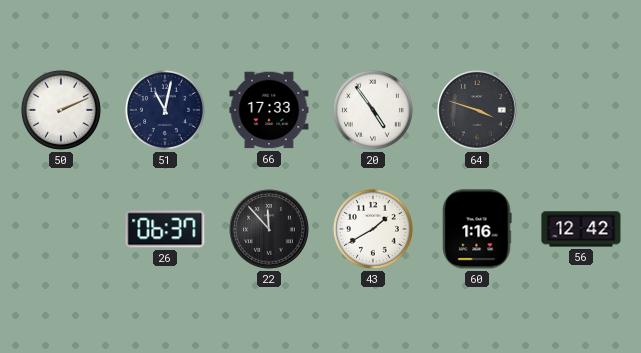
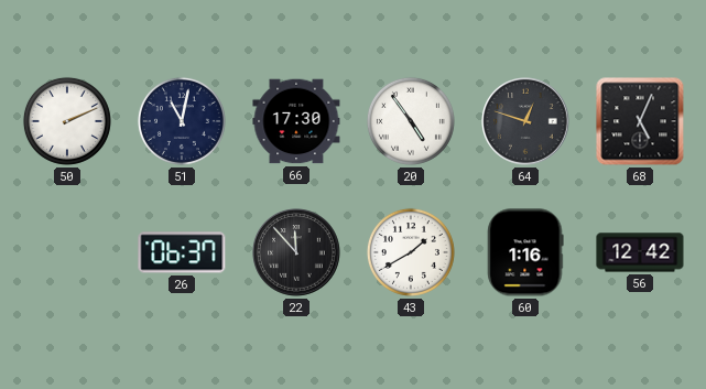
66: 17:33 -> 17:30
64: 3:48 -> 12:48
68: none -> 5:04
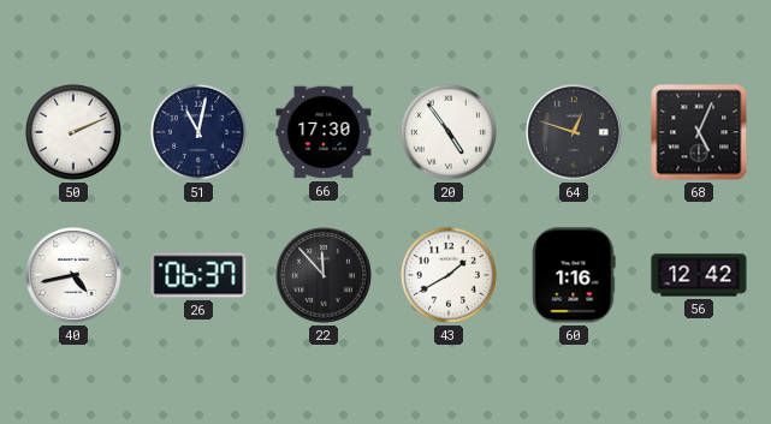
40: none -> 4:43
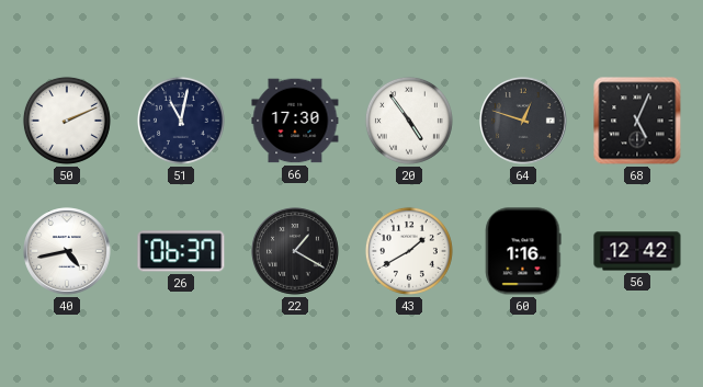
22: 11:53 -> 1:20
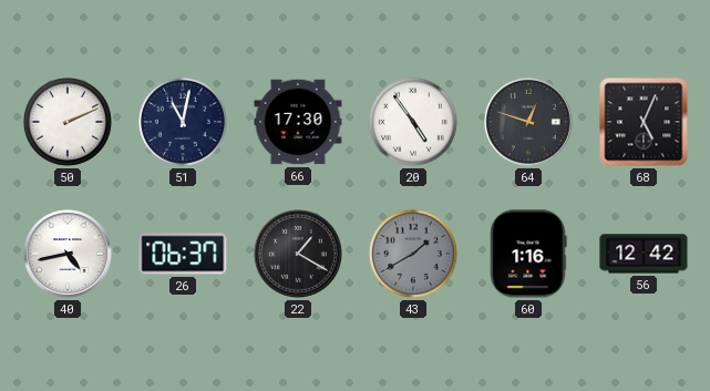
43 dial: white -> grey
